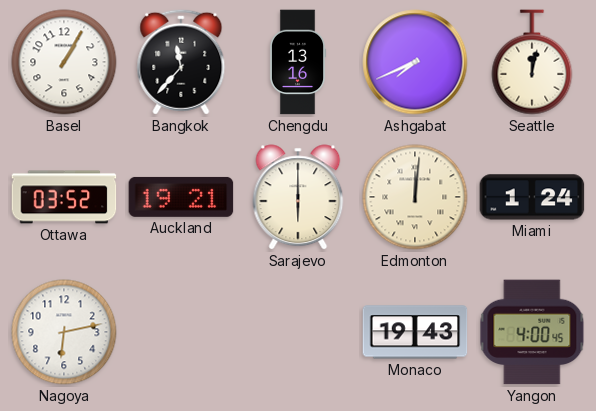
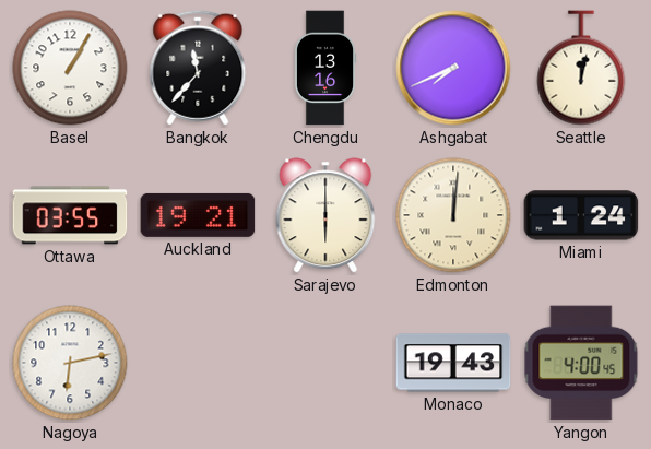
Ottawa: 03:52 -> 03:55
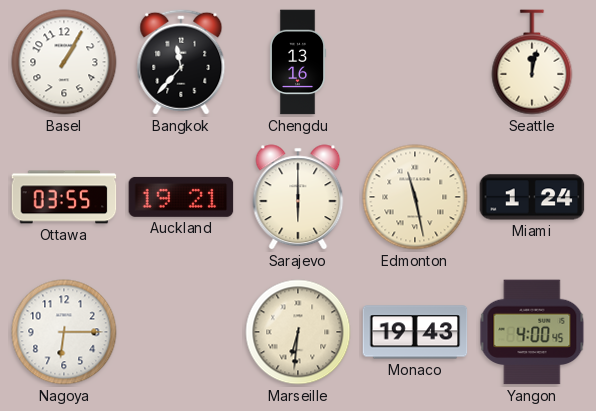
Ashgabat: 7:41 -> none
Edmonton: 12:01 -> 11:28
Nagoya: 6:13 -> 6:15
Marseille: none -> 6:31
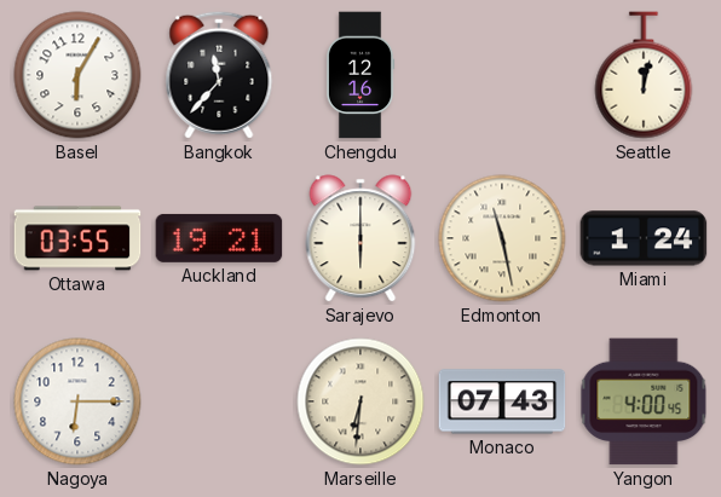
Basel: 1:05 -> 6:05
Chengdu: 13:16 -> 12:16
Monaco: 19:43 -> 07:43
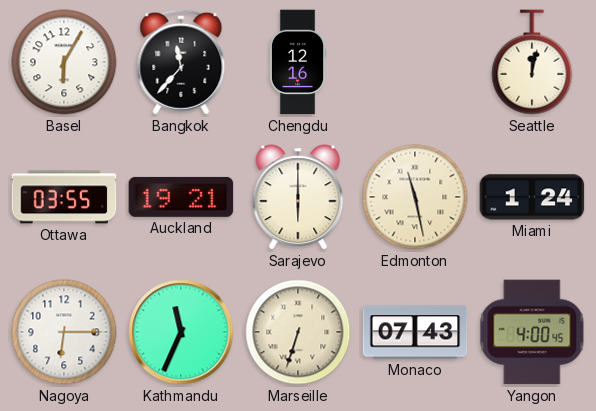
Kathmandu: none -> 11:34
Marseille: 6:31 -> 6:33
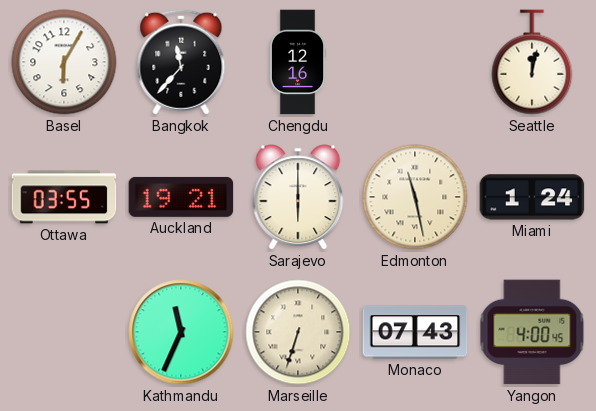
Nagoya: 6:15 -> none
